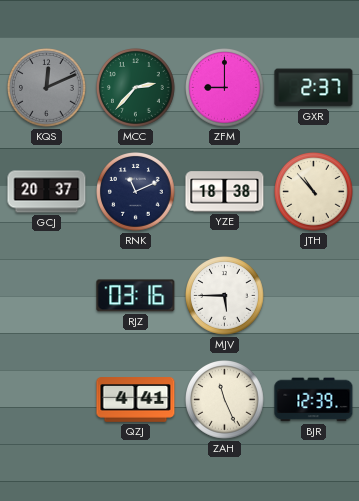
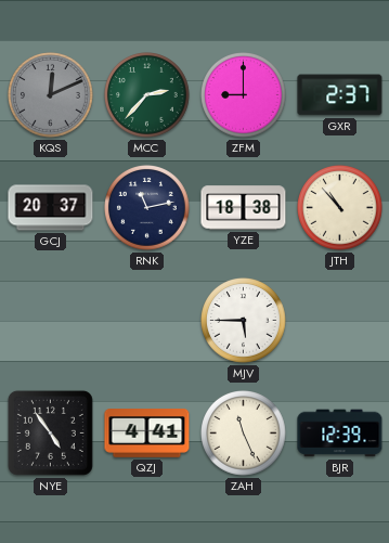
RNK: 11:11 -> 11:13
RJZ: 03:16 -> none
NYE: none -> 4:54
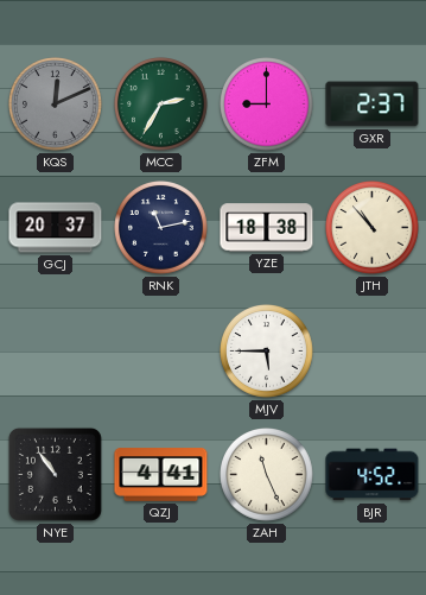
MCC: 2:37 -> 2:35
NYE: 4:54 -> 10:54
BJR: 12:39 -> 4:52
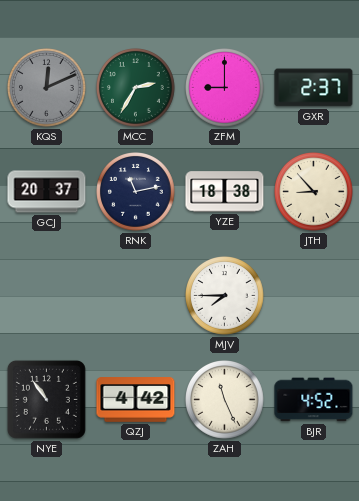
JTH: 10:53 -> 8:53
MJV: 5:45 -> 7:45
QZJ: 4:41 -> 4:42
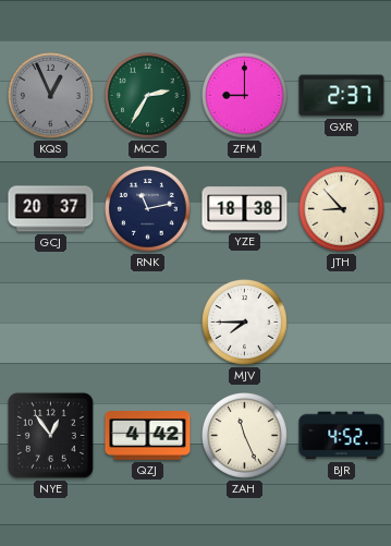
KQS: 12:11 -> 12:56
NYE: 10:54 -> 12:54
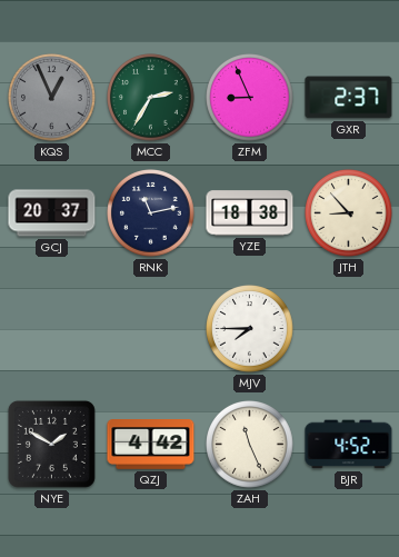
ZFM: 9:00 -> 8:56
NYE: 12:54 -> 1:50
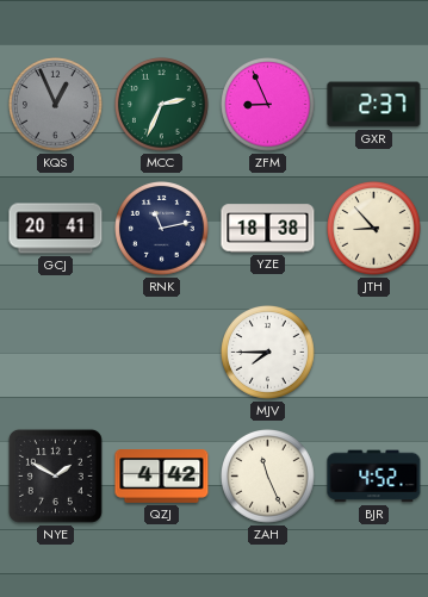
MCC: 2:35 -> 2:34
GCJ: 20:37 -> 20:41
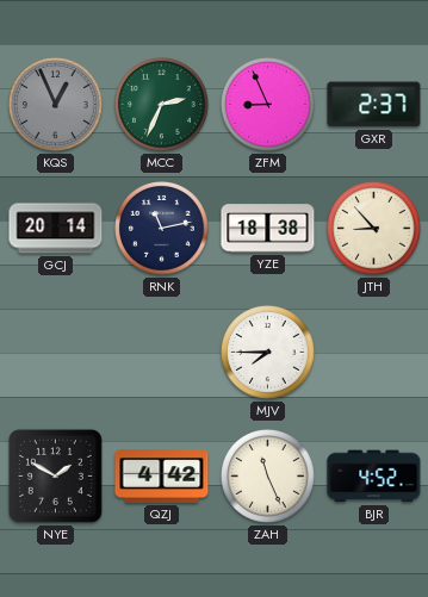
GCJ: 20:41 -> 20:14
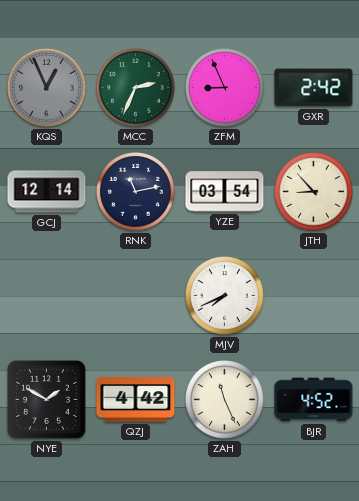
GXR: 2:37 -> 2:42
GCJ: 20:14 -> 12:14
YZE: 18:38 -> 03:54
MJV: 7:45 -> 7:41
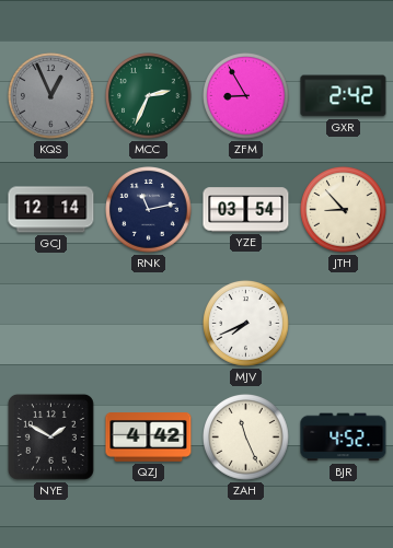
ZFM: 8:56 -> 8:55
